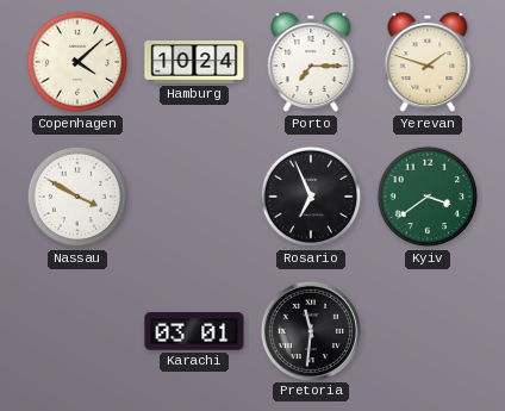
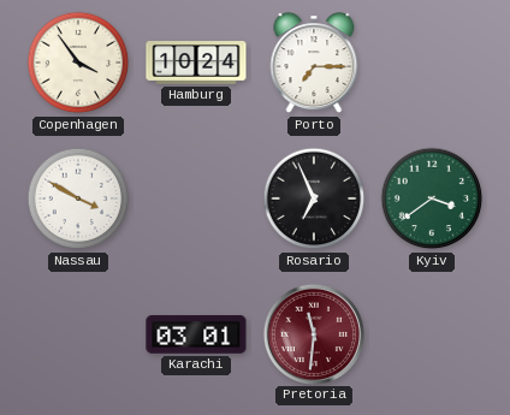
Copenhagen: 4:08 -> 3:54
Yerevan: 1:48 -> none
Pretoria dial: black -> burgundy
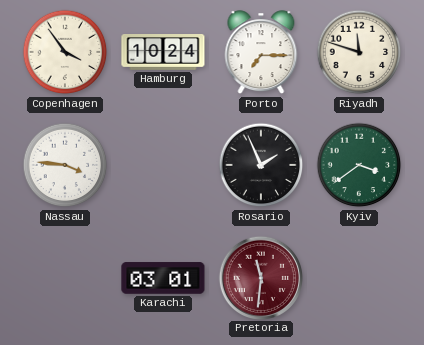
Riyadh: none -> 11:48
Nassau: 3:50 -> 3:46
Rosario: 6:56 -> 1:56
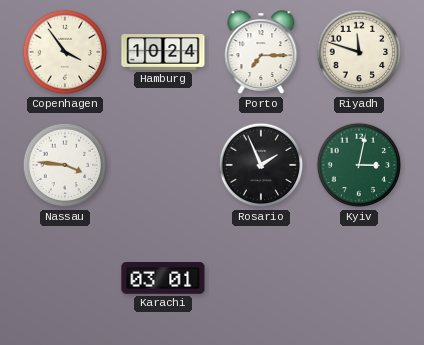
Kyiv: 3:39 -> 3:02
Pretoria: 11:31 -> none
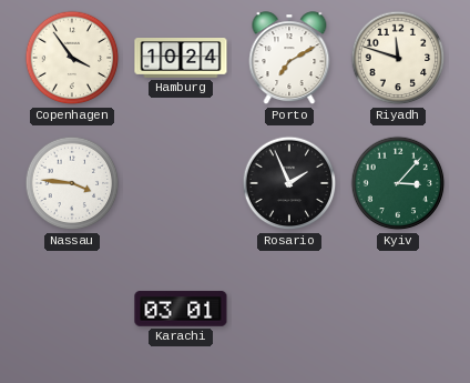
Porto: 7:15 -> 7:10
Kyiv: 3:02 -> 3:07
